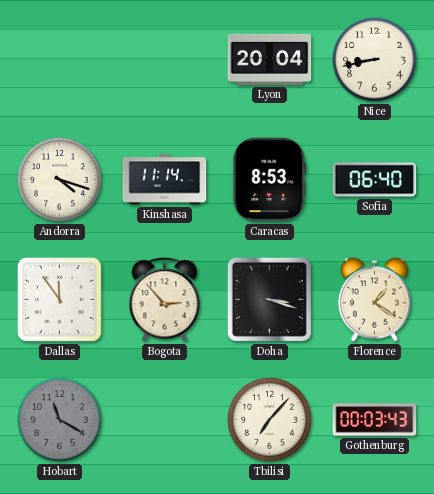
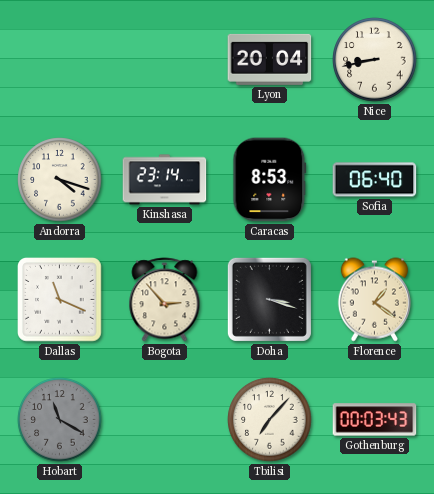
Kinshasa: 11:14 -> 23:14
Dallas: 11:54 -> 11:19
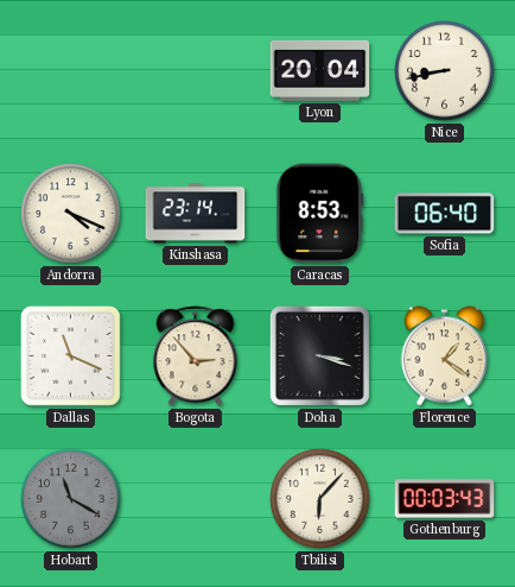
Andorra: 4:18 -> 4:19
Tbilisi: 7:07 -> 6:07
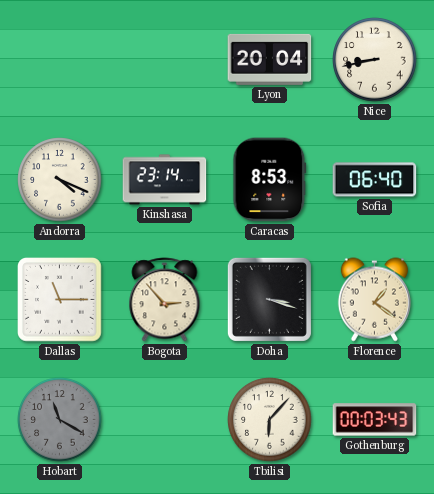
Dallas: 11:19 -> 11:15
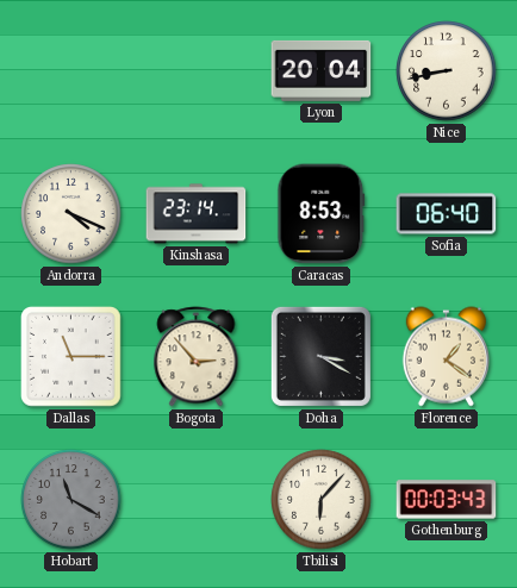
Doha: 3:18 -> 3:20
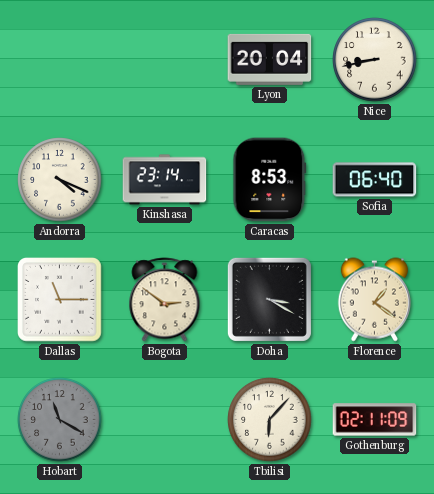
Bogota: 2:53 -> 2:51
Gothenburg: 00:03 -> 02:11
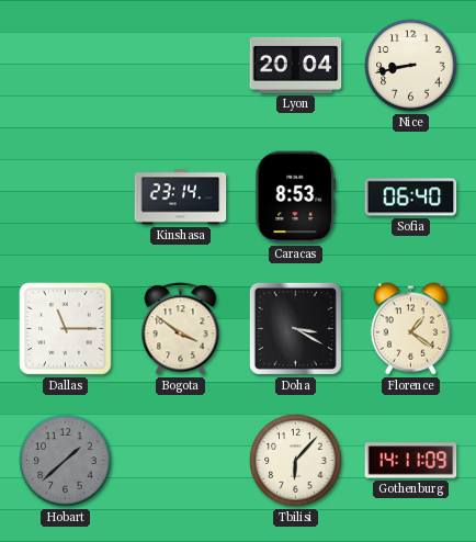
Andorra: 4:19 -> none
Bogota: 2:51 -> 3:51
Hobart: 11:20 -> 1:38
Gothenburg: 02:11 -> 14:11
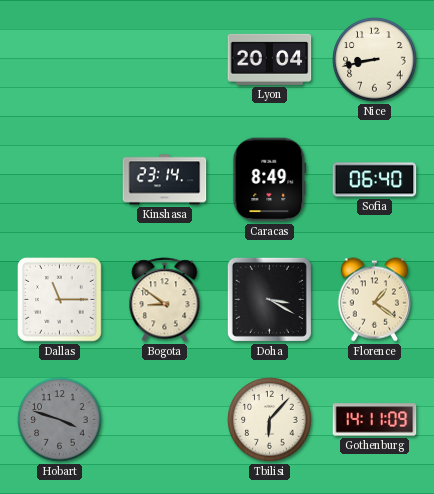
Caracas: 8:53 -> 8:49
Bogota: 3:51 -> 8:51
Hobart: 1:38 -> 3:48
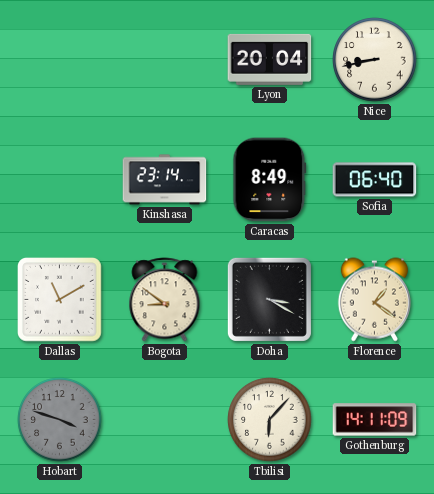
Dallas: 11:15 -> 11:10
